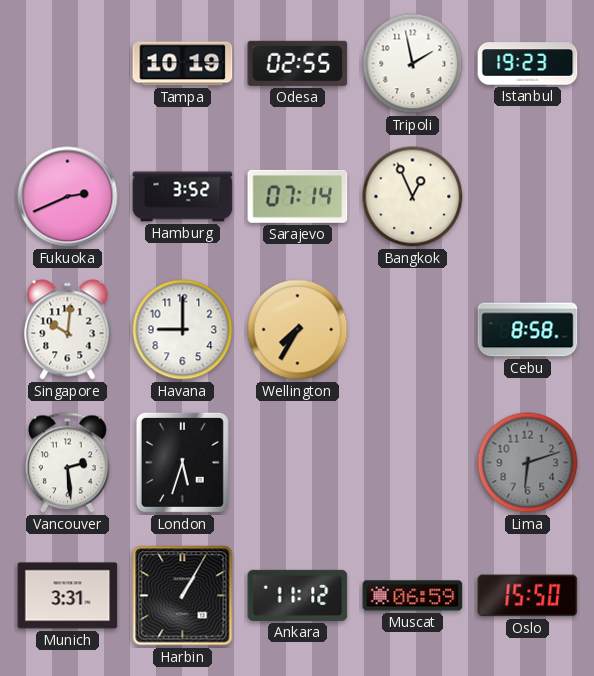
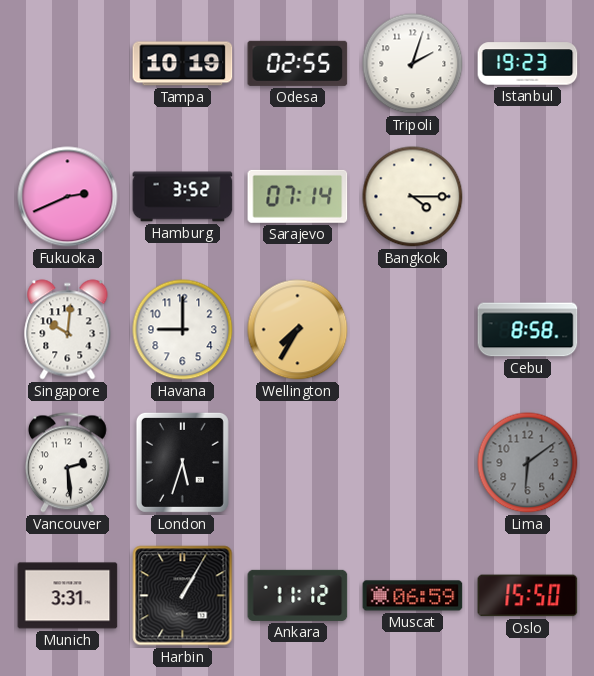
Tripoli: 1:58 -> 2:03
Bangkok: 12:56 -> 4:15
Lima: 6:12 -> 6:09
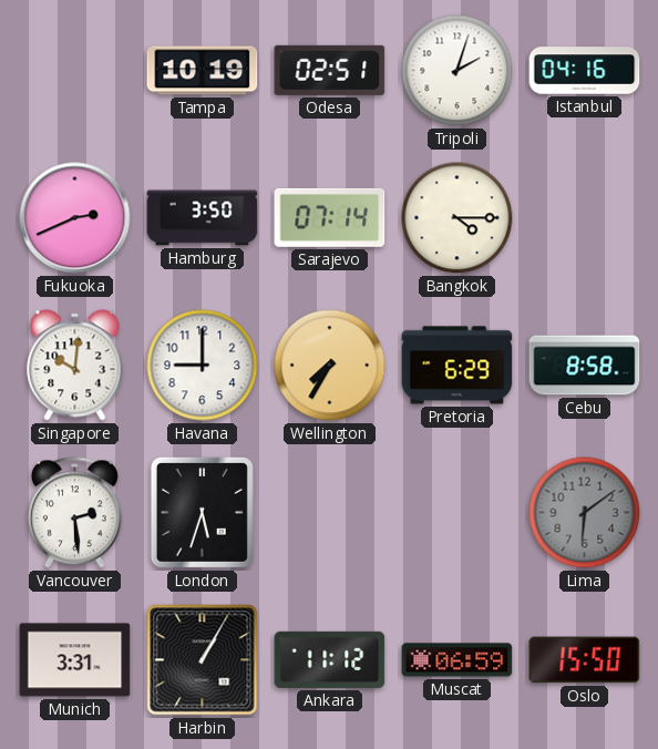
Odesa: 02:55 -> 02:51
Istanbul: 19:23 -> 04:16
Hamburg: 3:52 -> 3:50
Pretoria: none -> 6:29
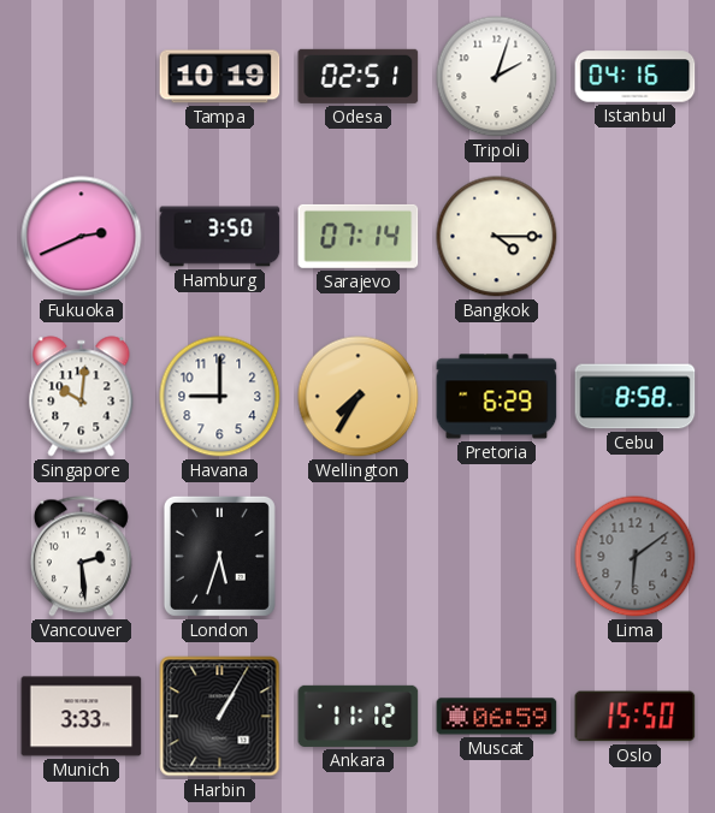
Munich: 3:31 -> 3:33
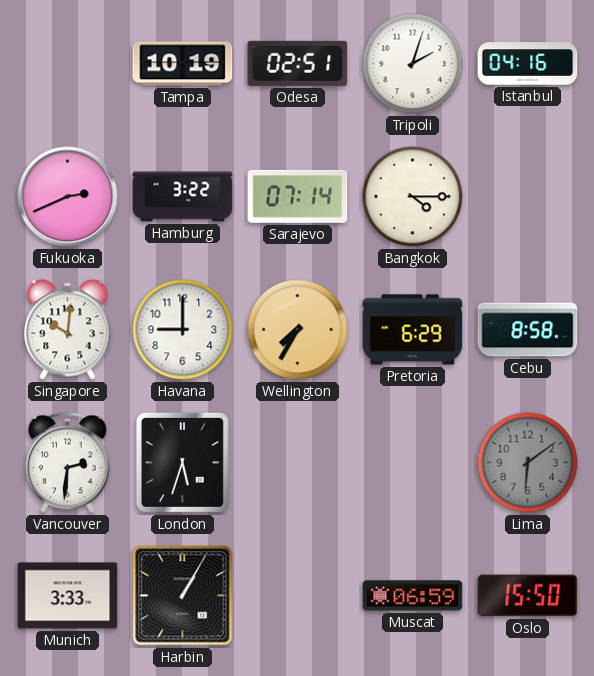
Hamburg: 3:50 -> 3:22
Vancouver: 2:29 -> 2:31
Ankara: 11:12 -> none
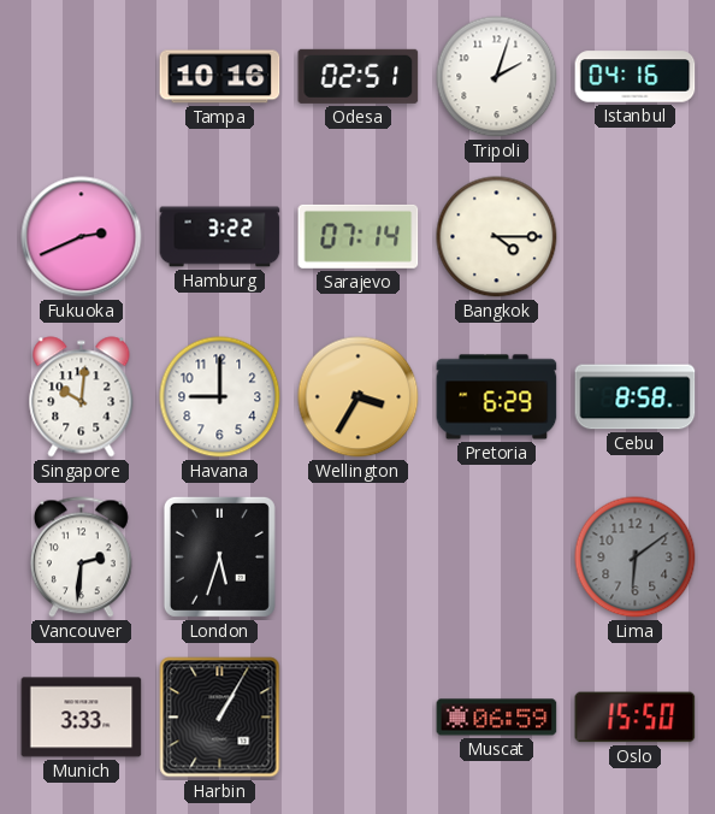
Tampa: 10:19 -> 10:16
Wellington: 7:35 -> 3:35
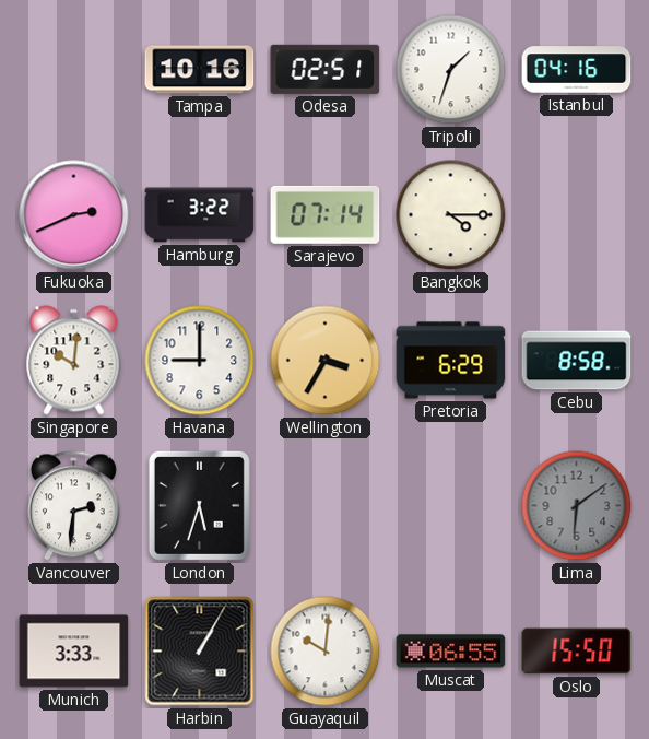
Tripoli: 2:03 -> 1:33
Guayaquil: none -> 10:01
Muscat: 06:59 -> 06:55
